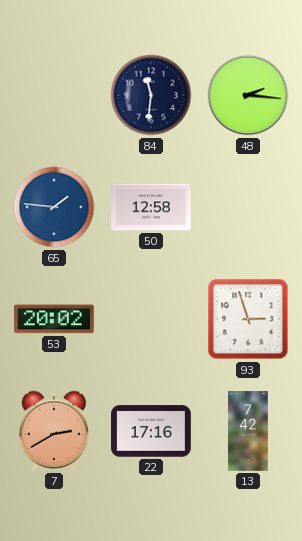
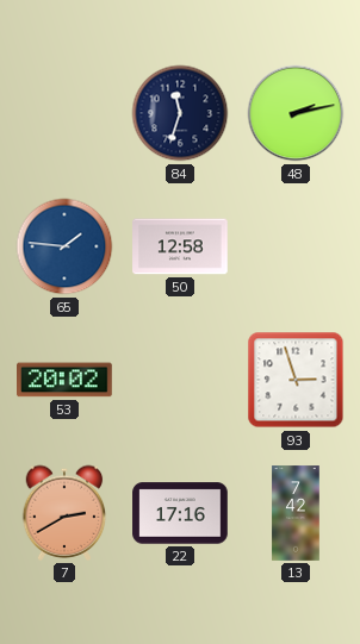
84: 11:31 -> 11:33
48: 2:16 -> 2:13
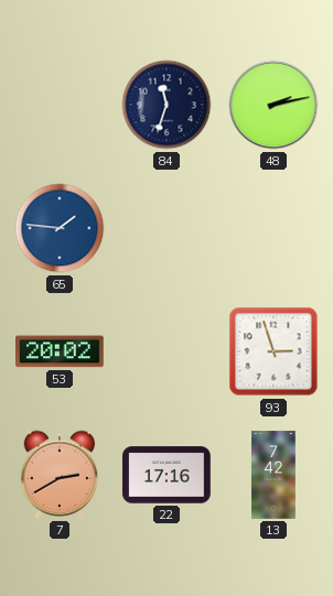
50: 12:58 -> none
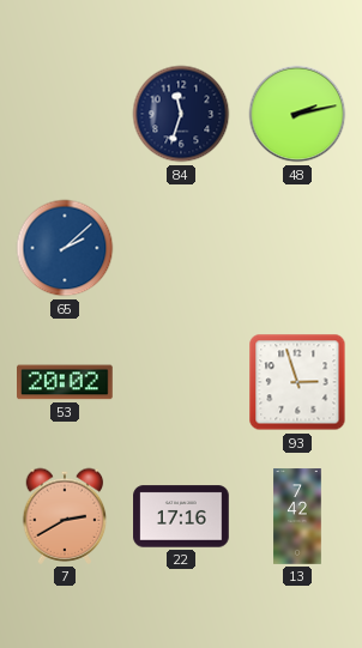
65: 1:46 -> 2:08
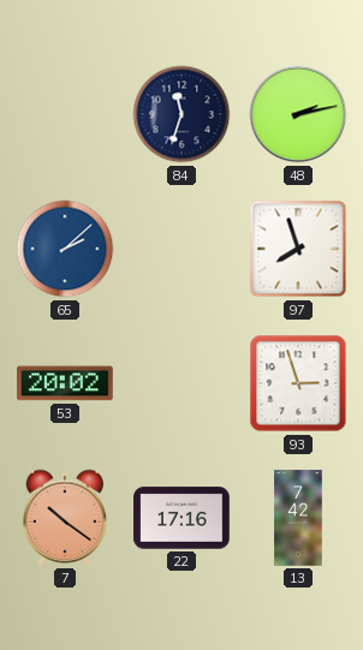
97: none -> 7:57
7: 2:40 -> 10:21
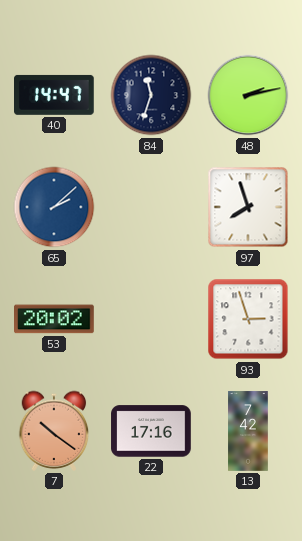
40: none -> 14:47
